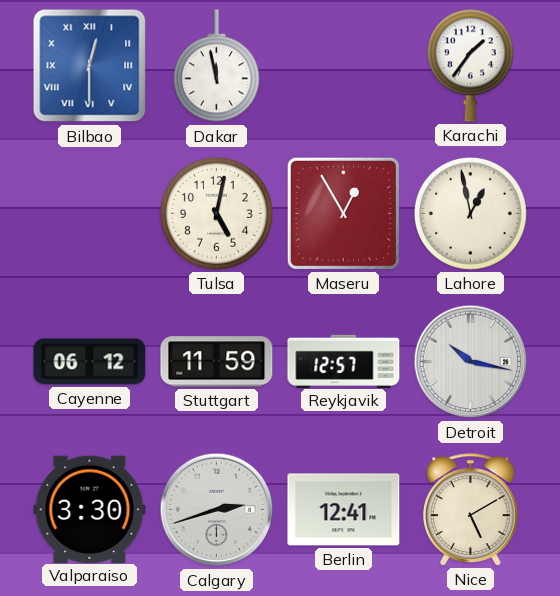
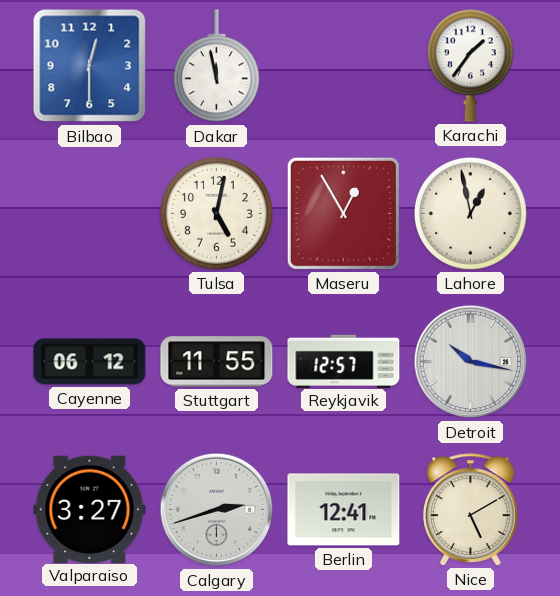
Bilbao numerals: Roman -> Arabic
Stuttgart: 11:59 -> 11:55
Valparaiso: 3:30 -> 3:27
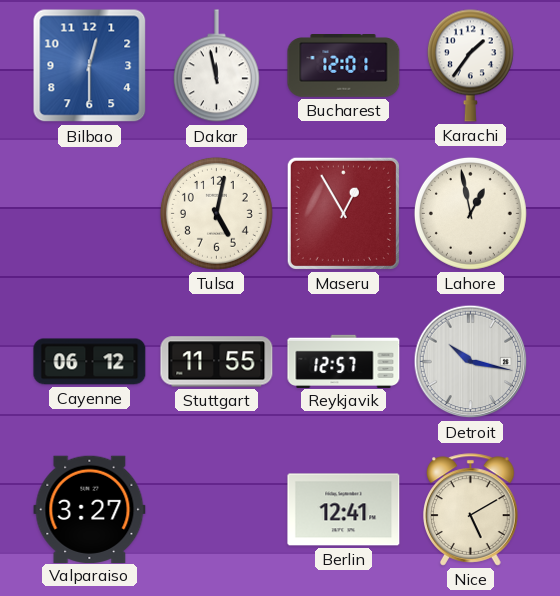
Bucharest: none -> 12:01
Calgary: 2:42 -> none
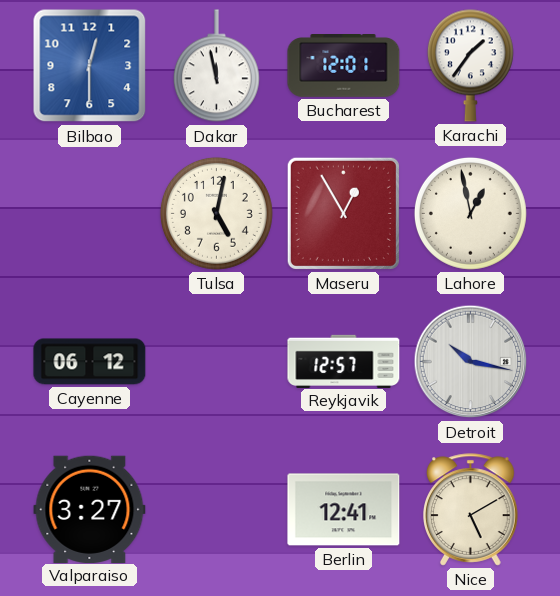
Stuttgart: 11:55 -> none
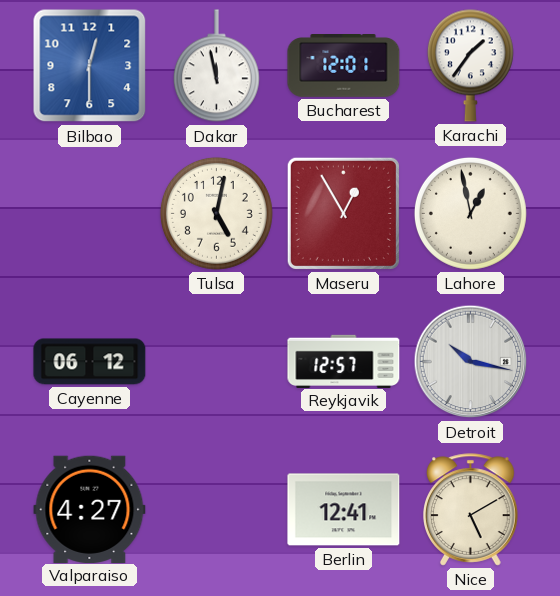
Valparaiso: 3:27 -> 4:27
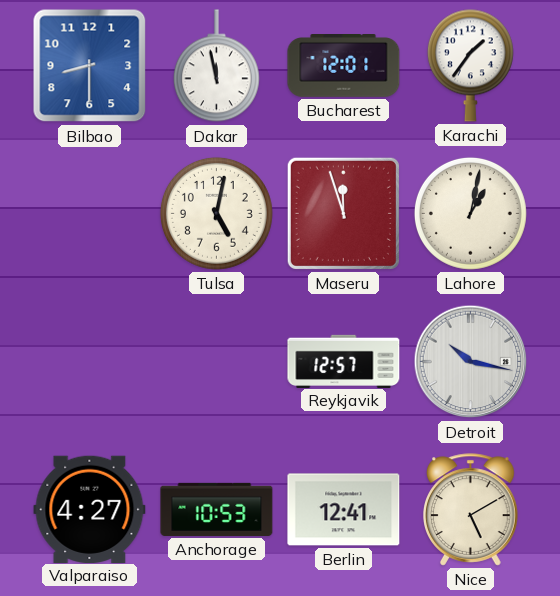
Bilbao: 12:30 -> 8:30
Maseru: 12:55 -> 11:57
Lahore: 12:58 -> 1:02
Cayenne: 06:12 -> none
Anchorage: none -> 10:53
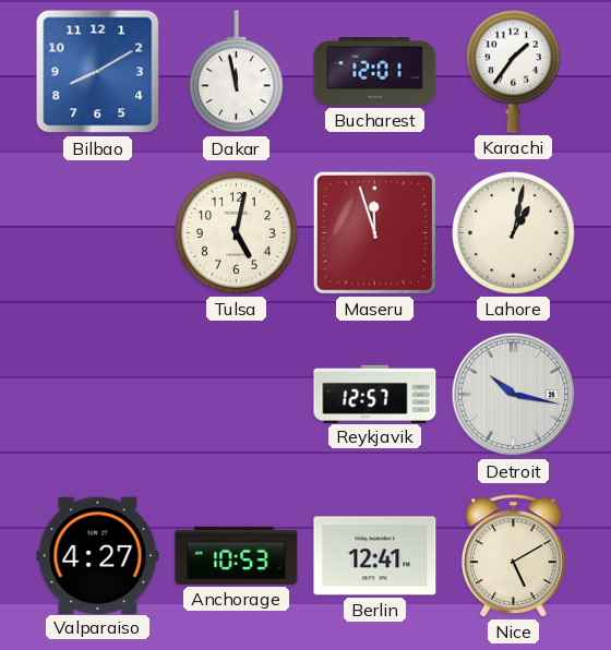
Bilbao: 8:30 -> 8:10
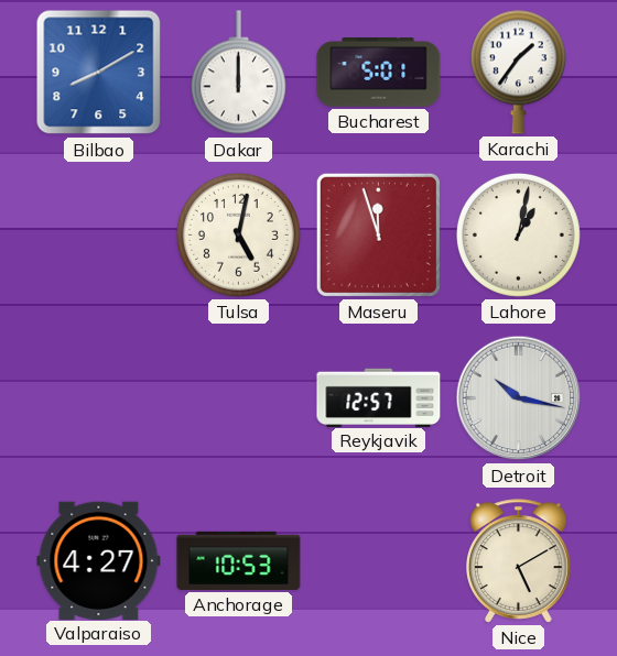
Dakar: 11:58 -> 12:00
Bucharest: 12:01 -> 5:01
Berlin: 12:41 -> none
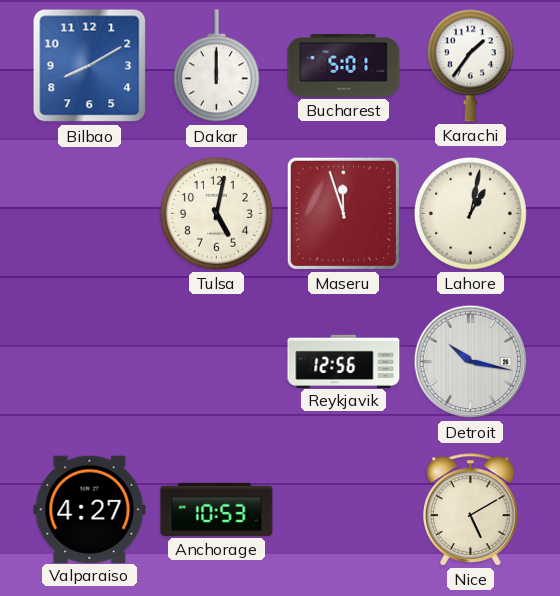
Reykjavik: 12:57 -> 12:56
